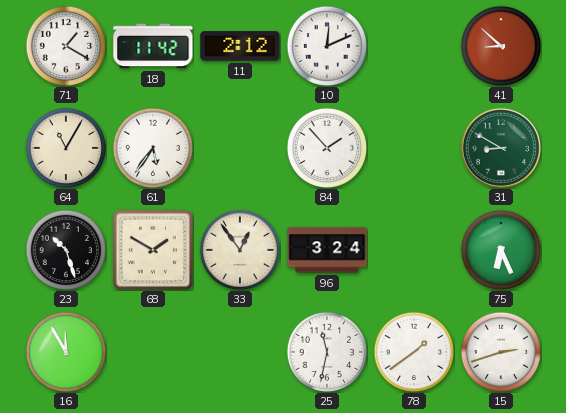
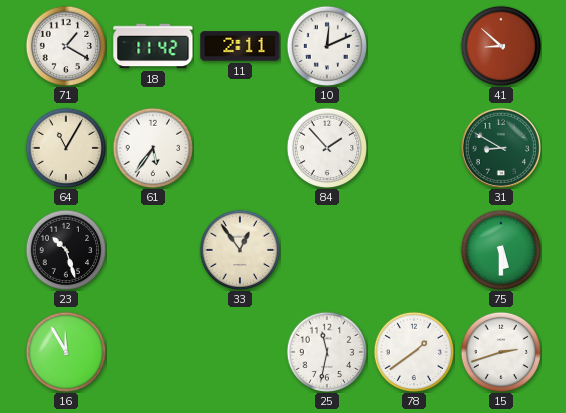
11: 2:12 -> 2:11
68: 1:50 -> none
96: 3:24 -> none
75: 6:26 -> 5:30
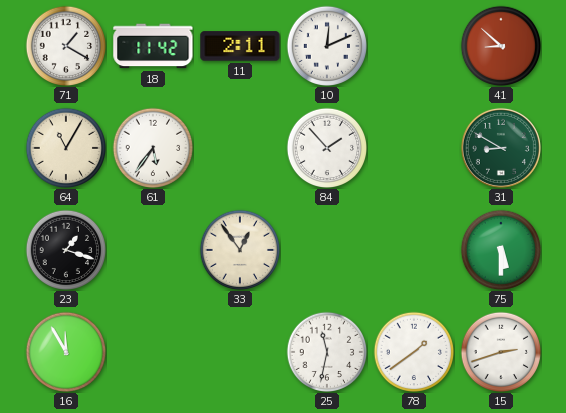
23: 10:27 -> 1:18
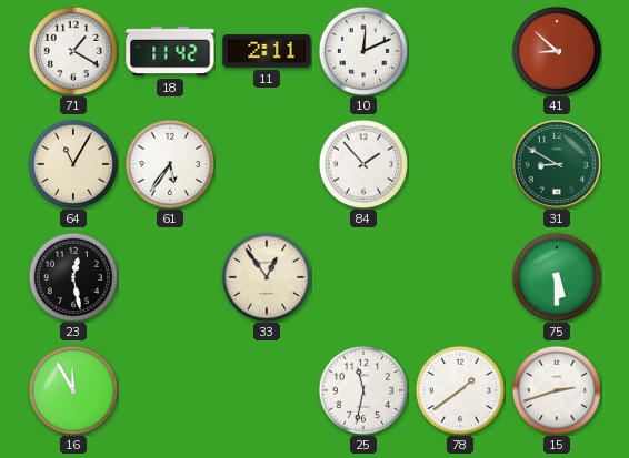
23: 1:18 -> 12:28
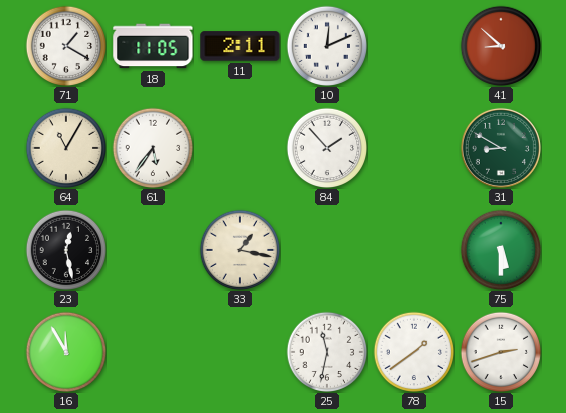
18: 11:42 -> 11:05
33: 12:54 -> 1:17
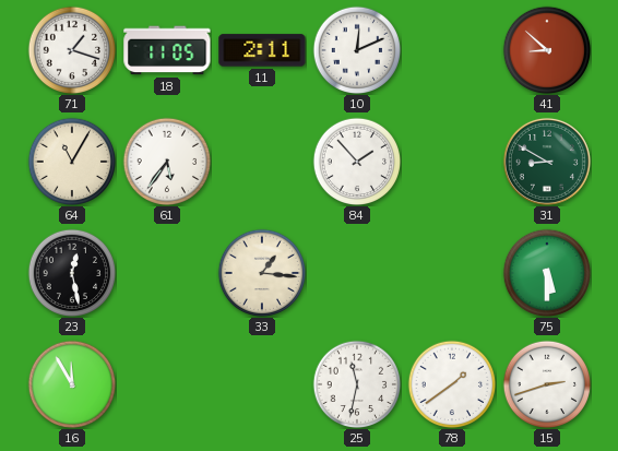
71: 1:20 -> 1:18
33: 1:17 -> 1:16
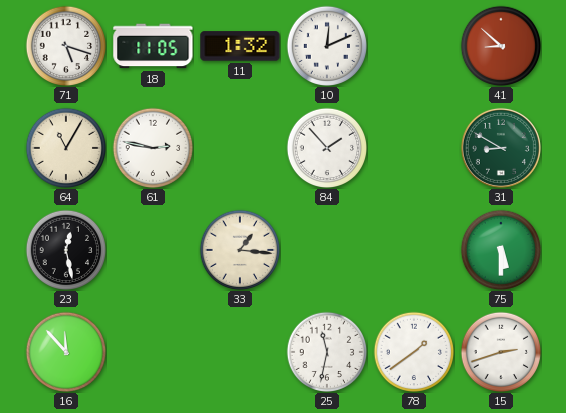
71: 1:18 -> 5:18
11: 2:11 -> 1:32
61: 5:36 -> 2:47
16: 11:55 -> 11:53
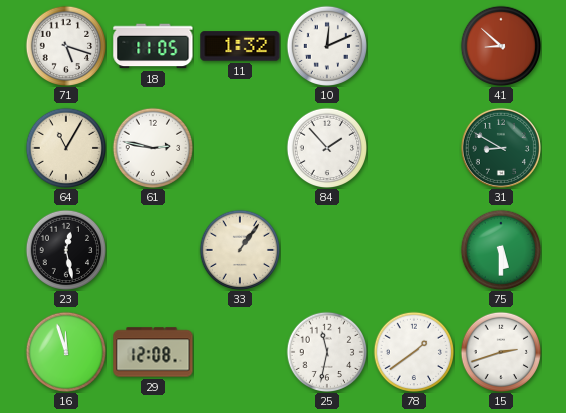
33: 1:16 -> 1:06
16: 11:53 -> 11:57
29: none -> 12:08
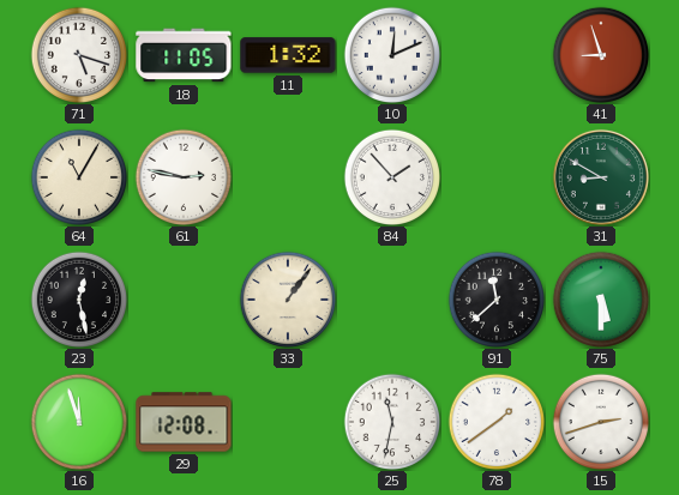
41: 8:52 -> 8:57
91: none -> 11:38
